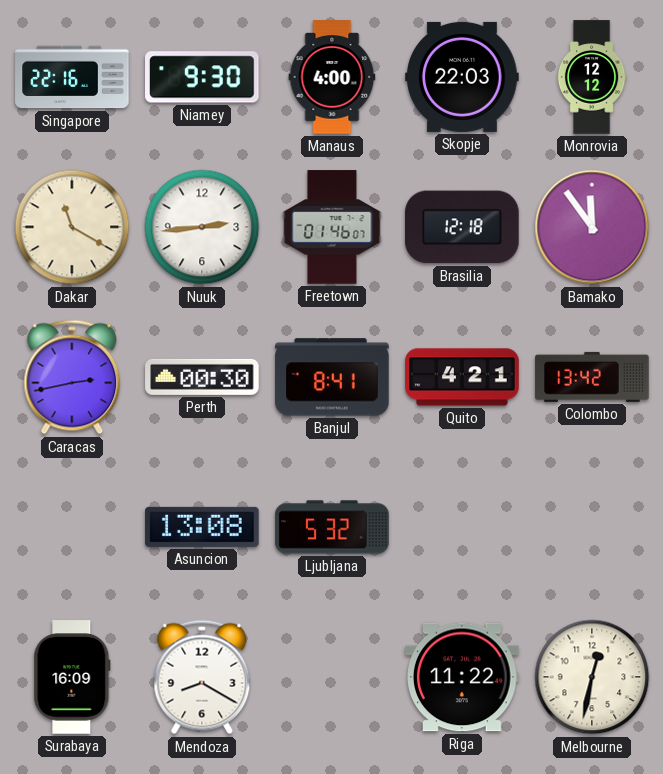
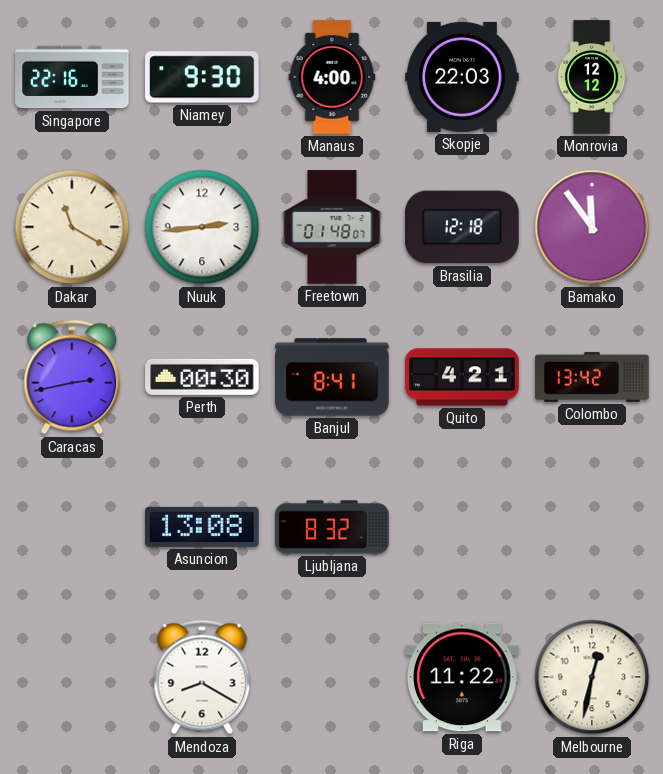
Freetown: 01:46 -> 01:48
Ljubljana: 5:32 -> 8:32
Surabaya: 16:09 -> none
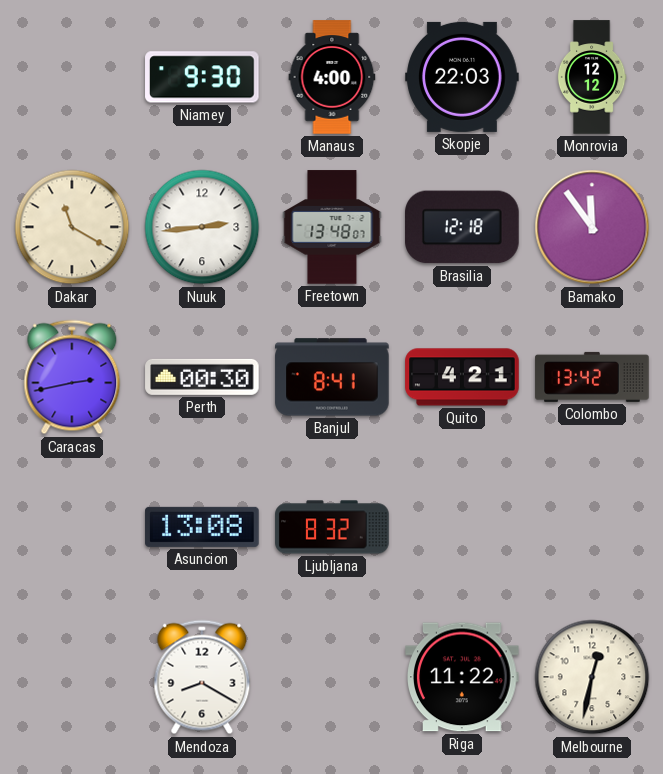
Singapore: 22:16 -> none
Freetown: 01:48 -> 13:48
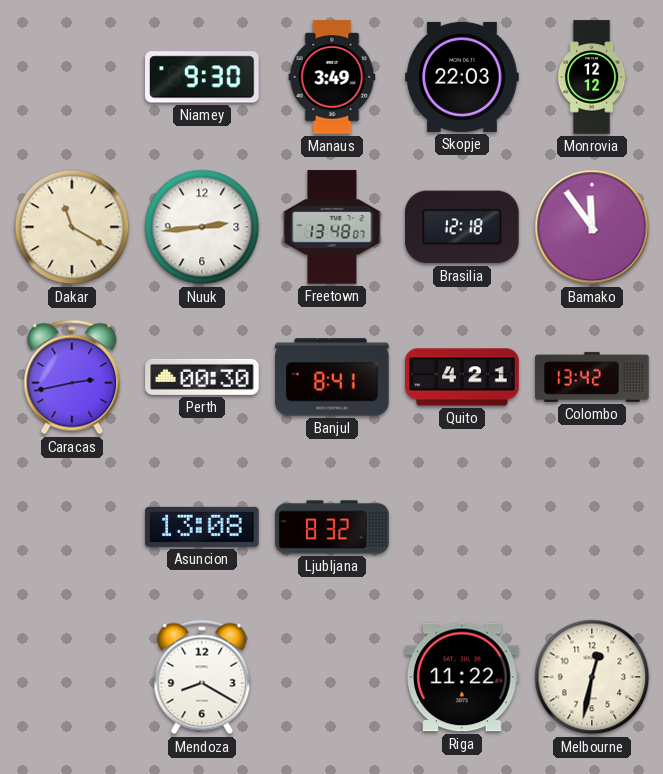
Manaus: 4:00 -> 3:49
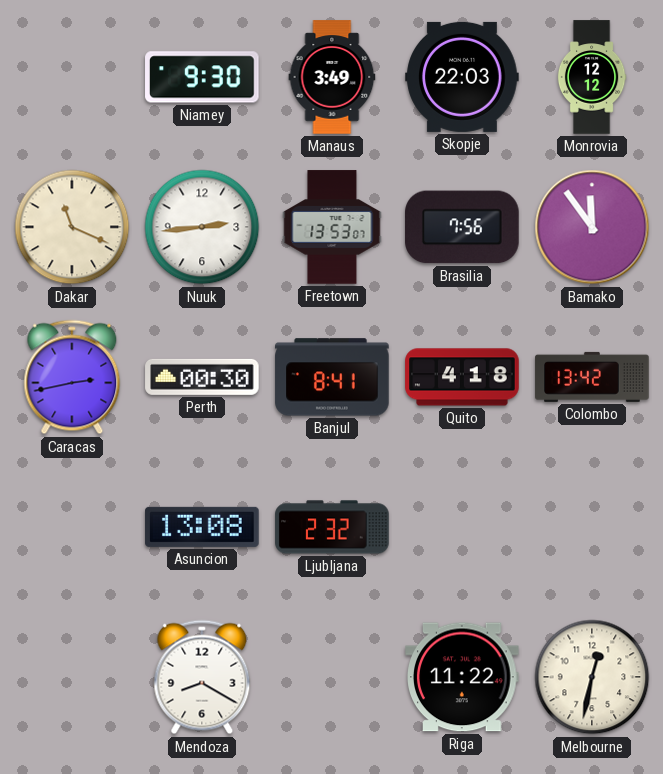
Dakar: 11:20 -> 11:19
Freetown: 13:48 -> 13:53
Brasilia: 12:18 -> 7:56
Quito: 4:21 -> 4:18
Ljubljana: 8:32 -> 2:32
